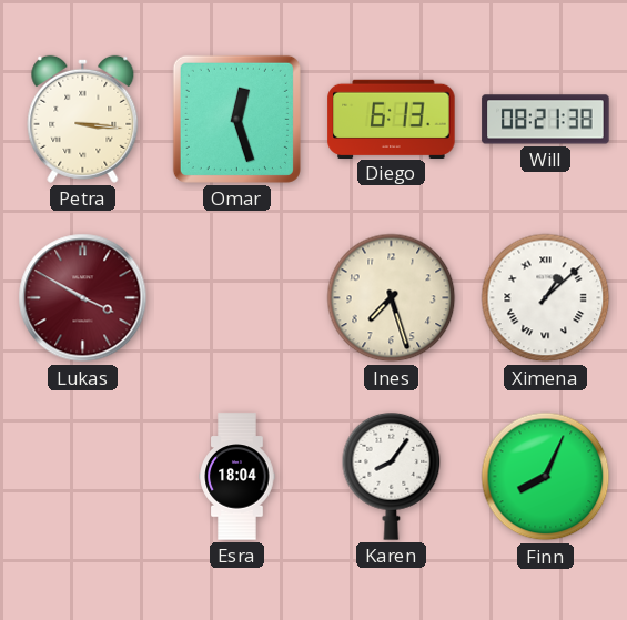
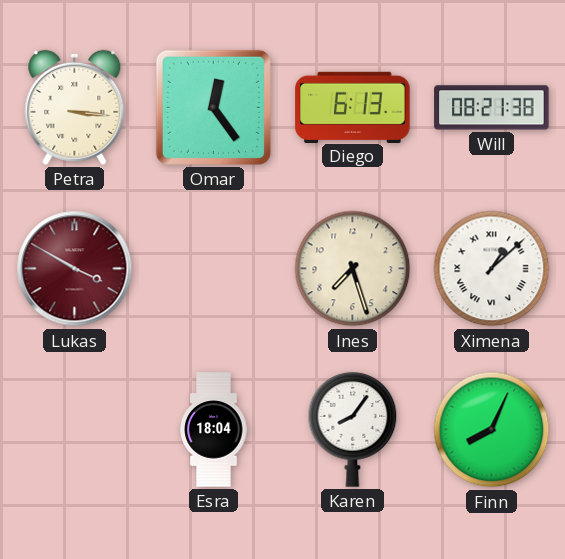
Omar: 12:27 -> 12:24
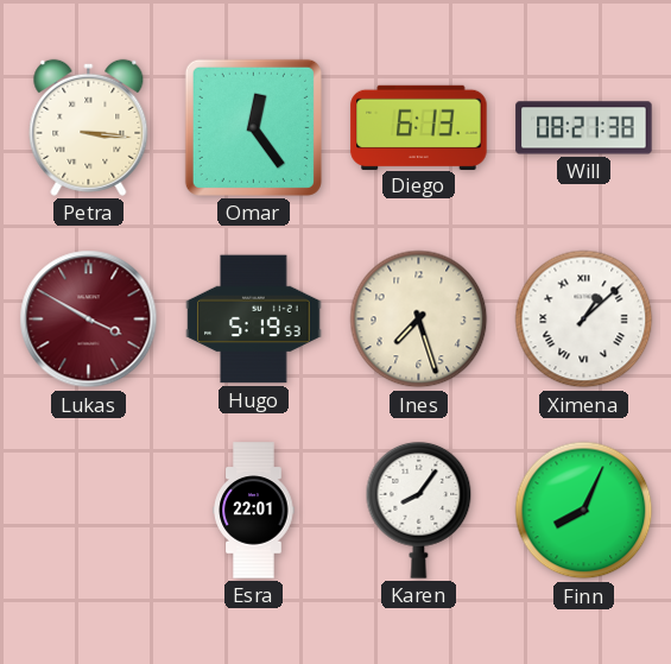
Hugo: none -> 5:19
Esra: 18:04 -> 22:01
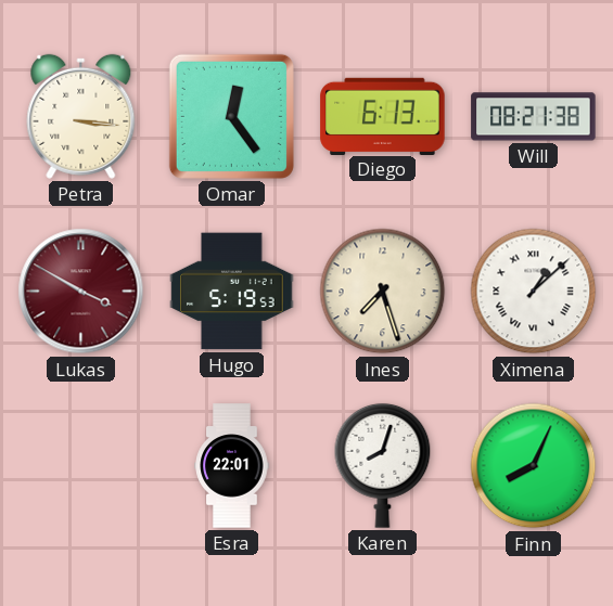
Karen: 8:06 -> 8:03
